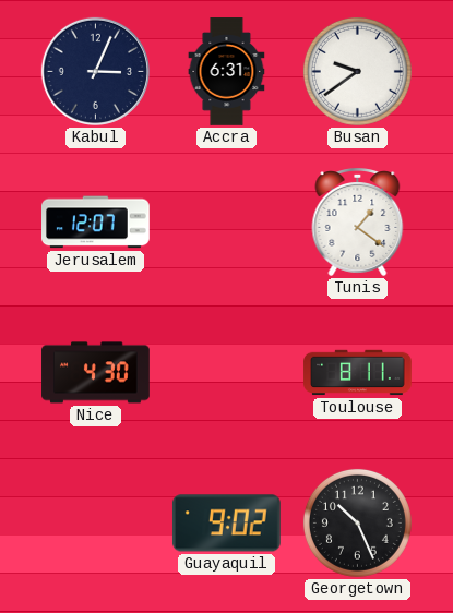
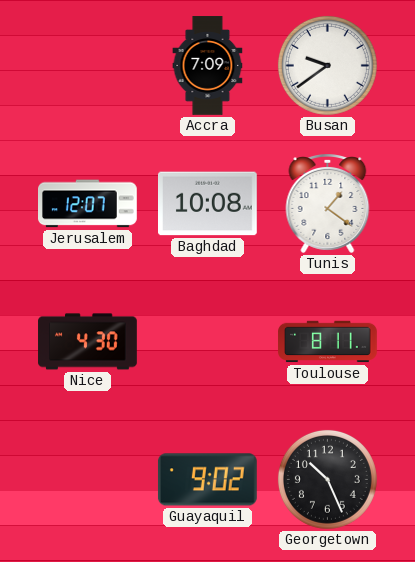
Kabul: 3:04 -> none
Accra: 6:31 -> 7:09
Baghdad: none -> 10:08
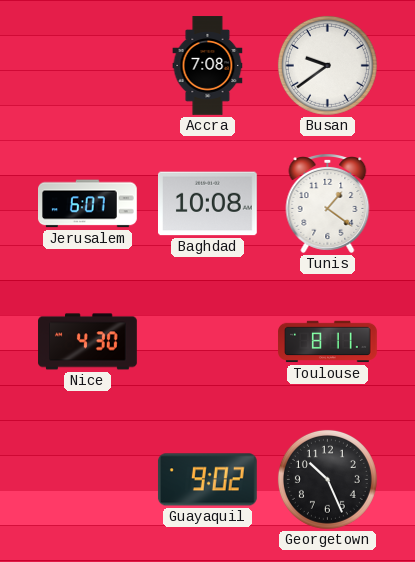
Accra: 7:09 -> 7:08
Jerusalem: 12:07 -> 6:07
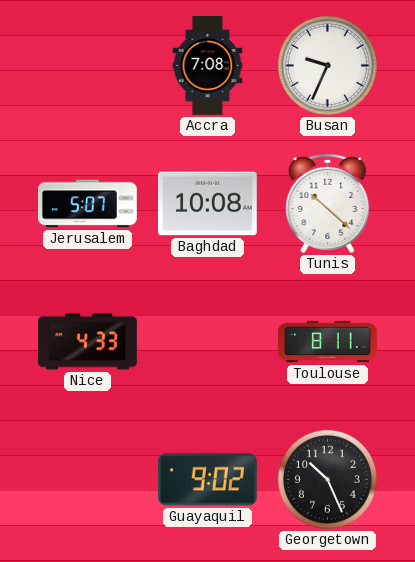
Busan: 9:39 -> 9:34
Jerusalem: 6:07 -> 5:07
Tunis: 1:21 -> 10:22
Nice: 4:30 -> 4:33
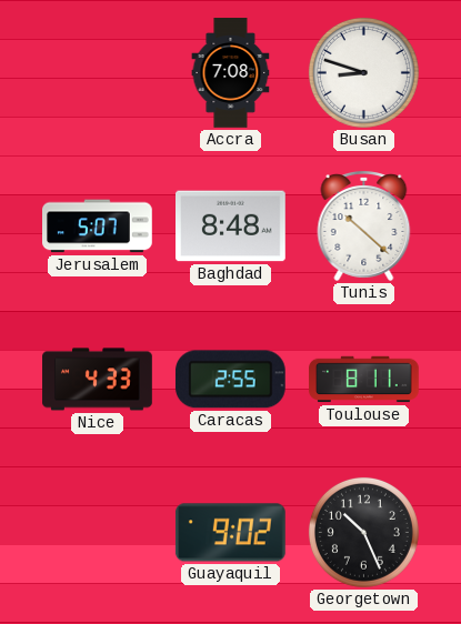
Busan: 9:34 -> 8:48
Baghdad: 10:08 -> 8:48
Caracas: none -> 2:55
